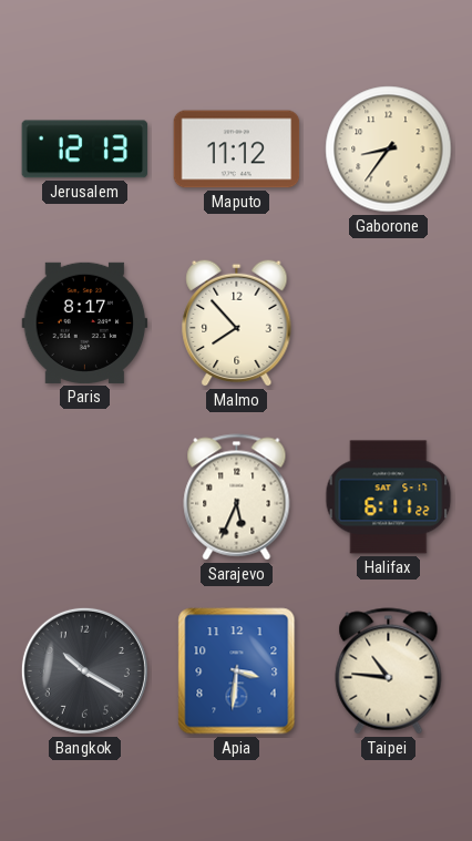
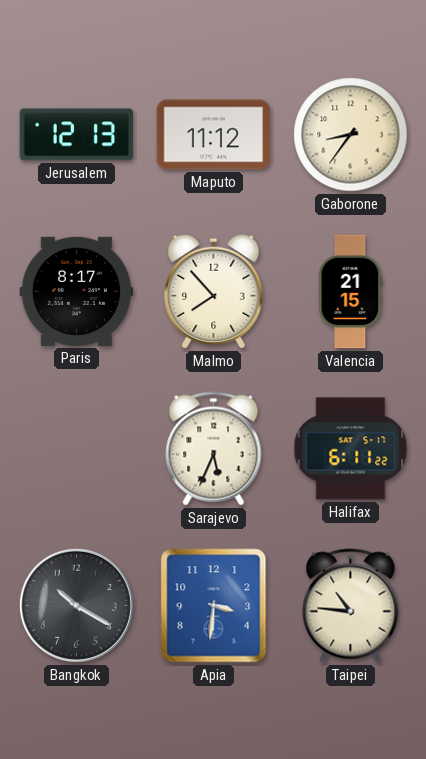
Valencia: none -> 21:15
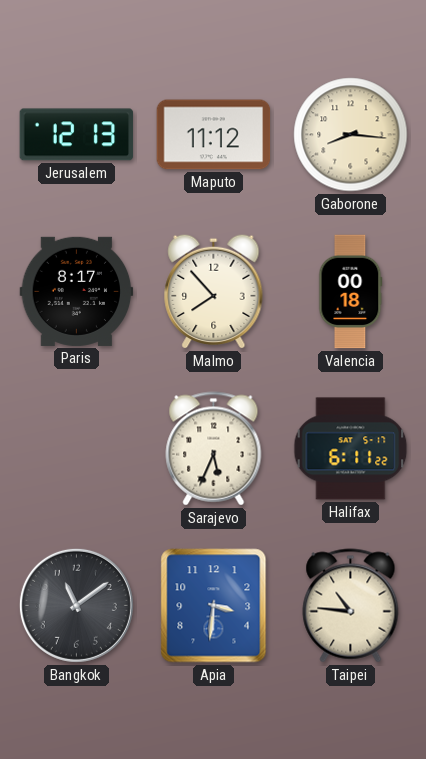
Gaborone: 8:36 -> 8:16
Valencia: 21:15 -> 00:18
Bangkok: 10:20 -> 11:09
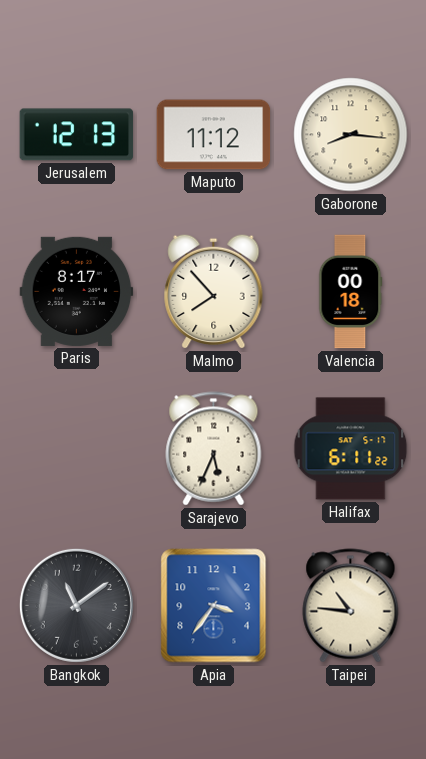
Apia: 3:31 -> 3:36
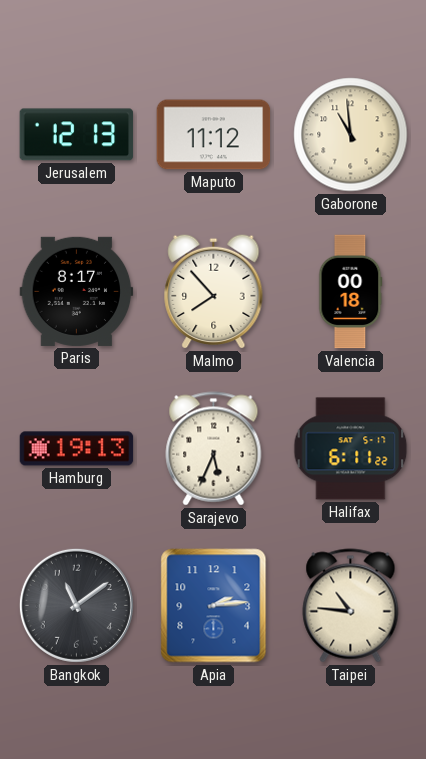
Gaborone: 8:16 -> 10:59
Hamburg: none -> 19:13
Apia: 3:36 -> 2:14
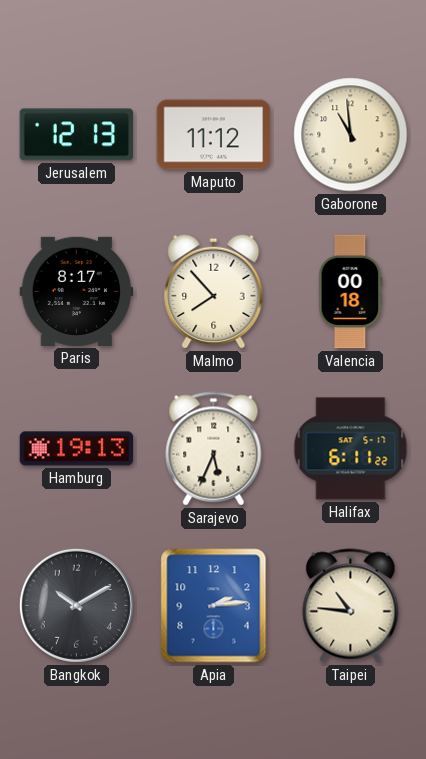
Bangkok: 11:09 -> 10:10
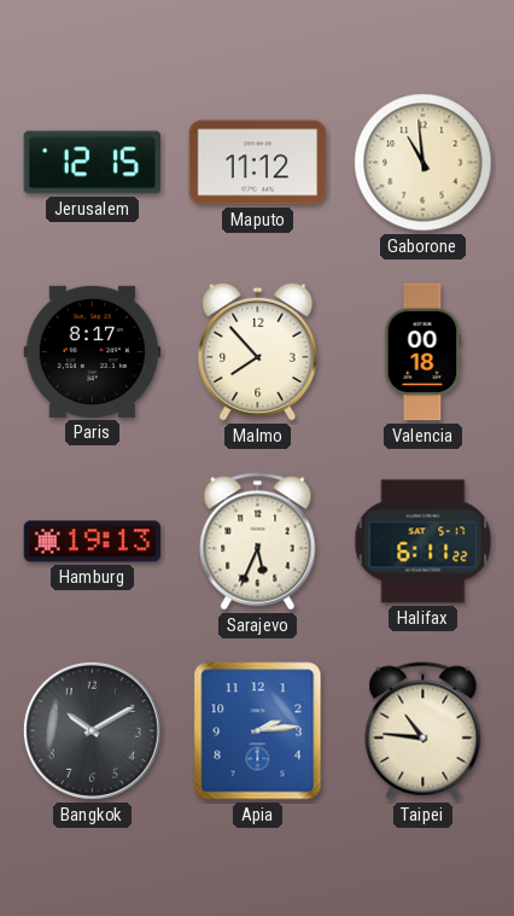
Jerusalem: 12:13 -> 12:15
